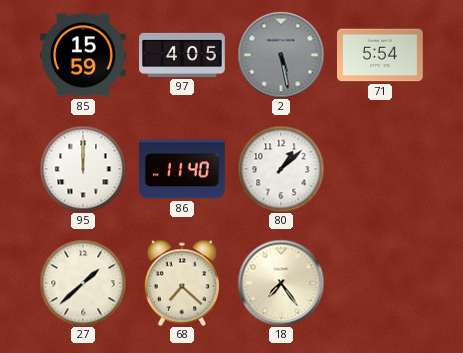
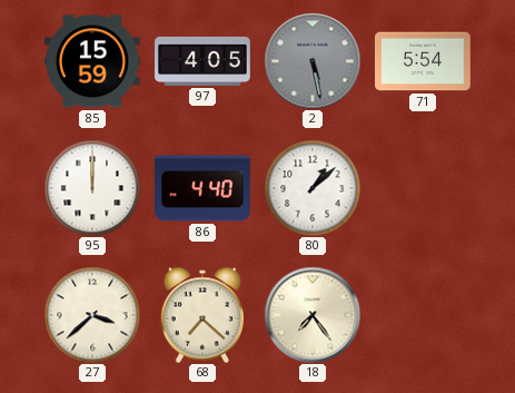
86: 11:40 -> 4:40
27: 1:38 -> 3:38
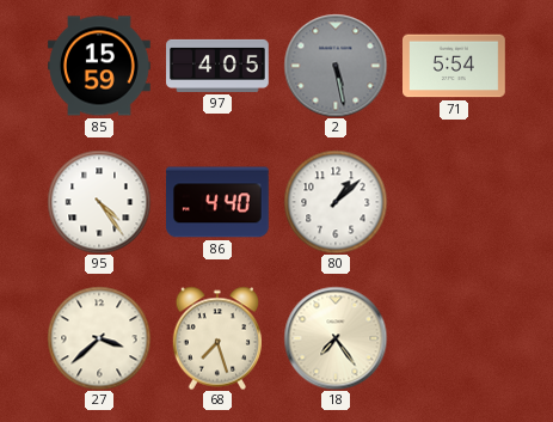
95: 12:00 -> 4:24
68: 7:22 -> 7:27
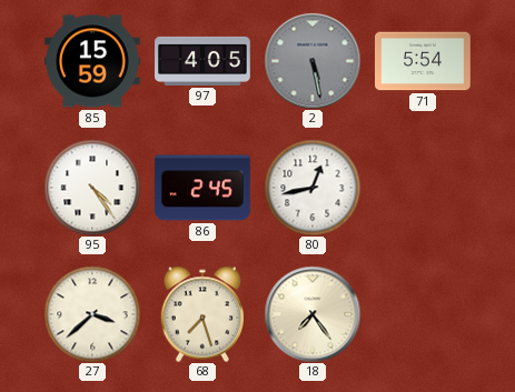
86: 4:40 -> 2:45
80: 1:08 -> 12:43
